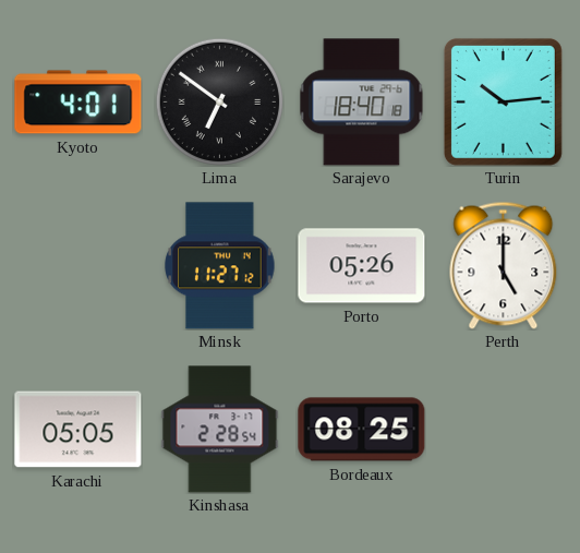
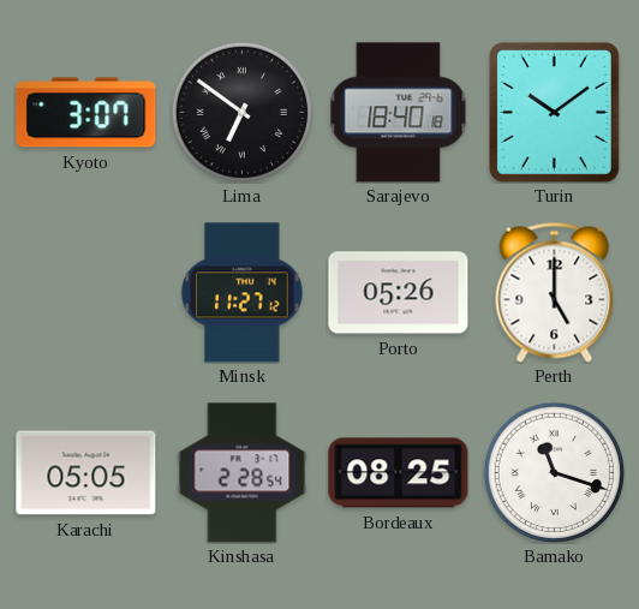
Kyoto: 4:01 -> 3:07
Turin: 10:14 -> 10:09
Bamako: none -> 11:18
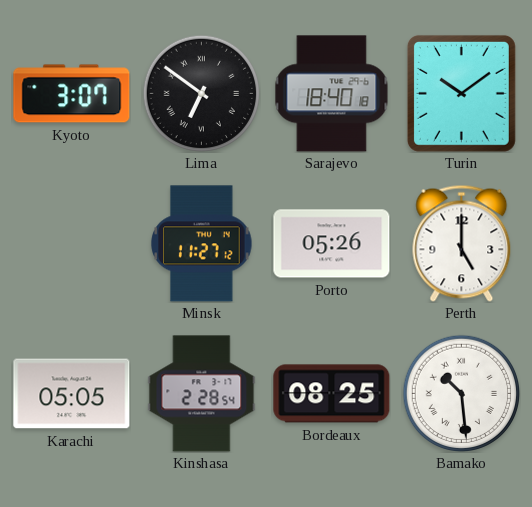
Bamako: 11:18 -> 10:29
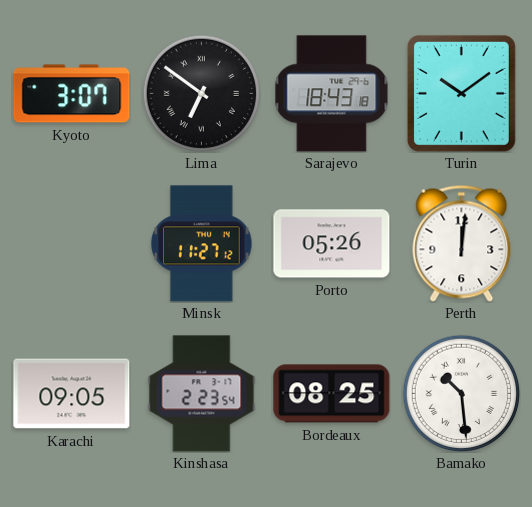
Sarajevo: 18:40 -> 18:43
Perth: 5:00 -> 12:01
Karachi: 05:05 -> 09:05
Kinshasa: 2:28 -> 2:23
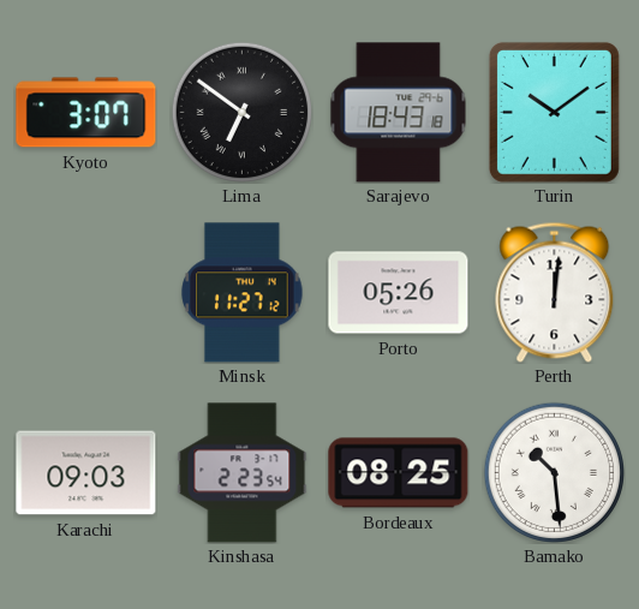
Karachi: 09:05 -> 09:03
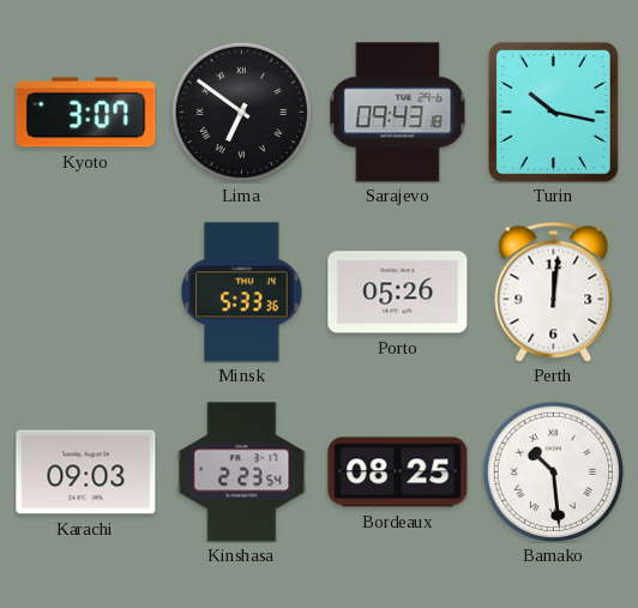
Sarajevo: 18:43 -> 09:43
Turin: 10:09 -> 10:17
Minsk: 11:27 -> 5:33
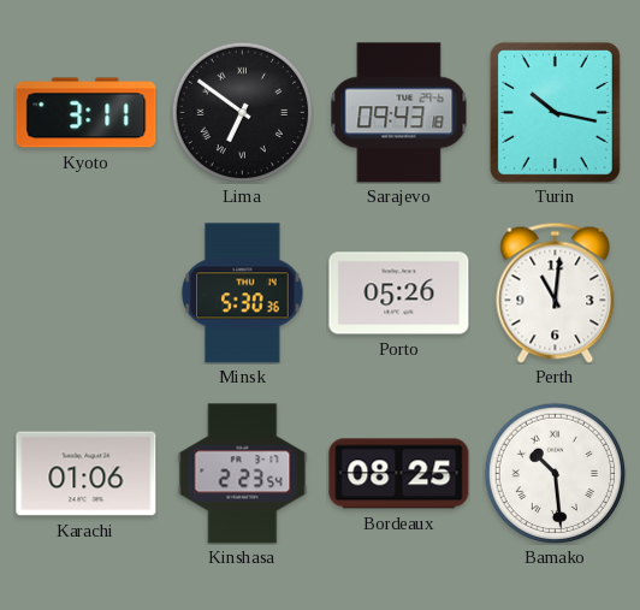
Kyoto: 3:07 -> 3:11
Minsk: 5:33 -> 5:30
Perth: 12:01 -> 11:01
Karachi: 09:03 -> 01:06
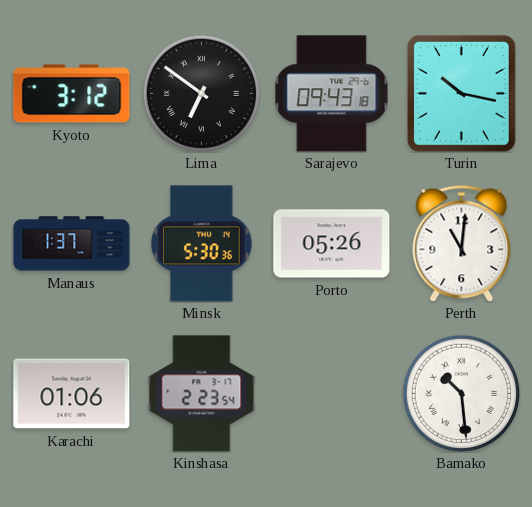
Kyoto: 3:11 -> 3:12
Manaus: none -> 1:37
Bordeaux: 08:25 -> none
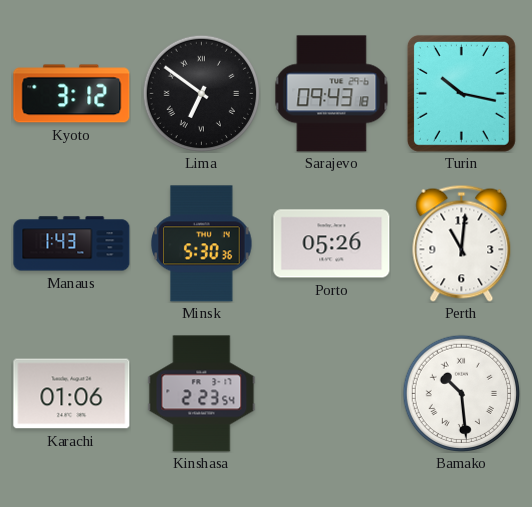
Manaus: 1:37 -> 1:43
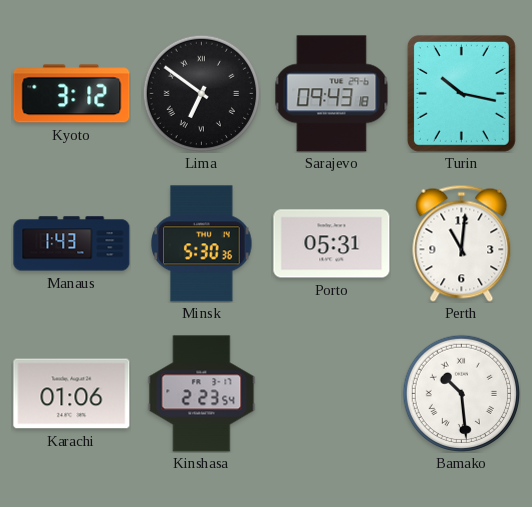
Porto: 05:26 -> 05:31
